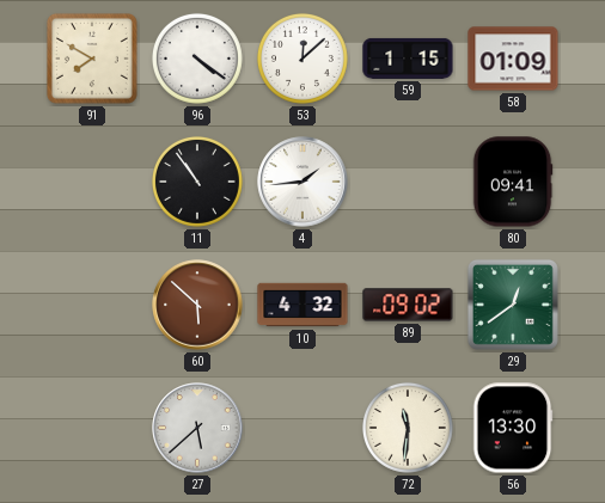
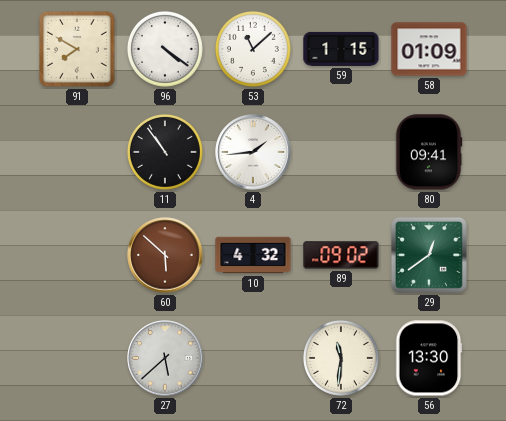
53: 12:08 -> 11:08
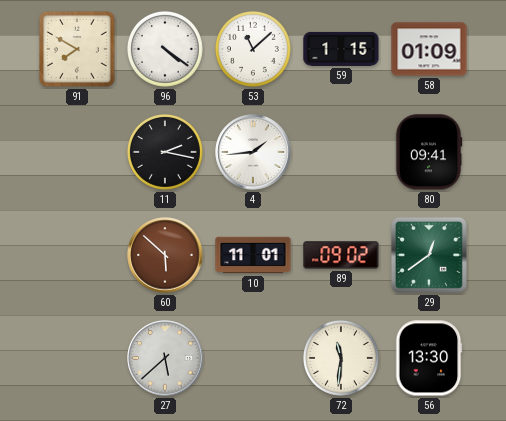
11: 10:54 -> 2:17
10: 4:32 -> 11:01
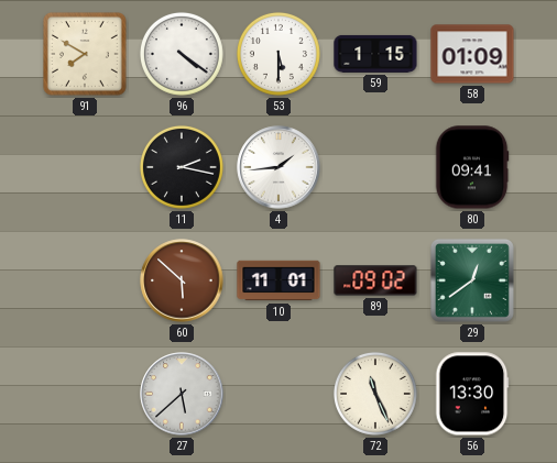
53: 11:08 -> 5:30
72: 11:31 -> 11:26
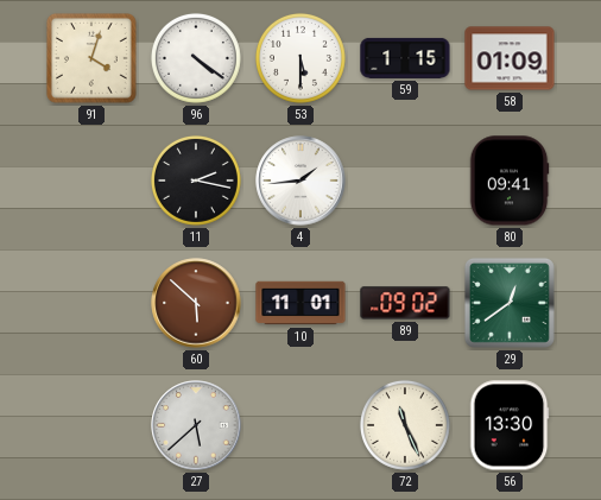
91: 7:50 -> 4:03
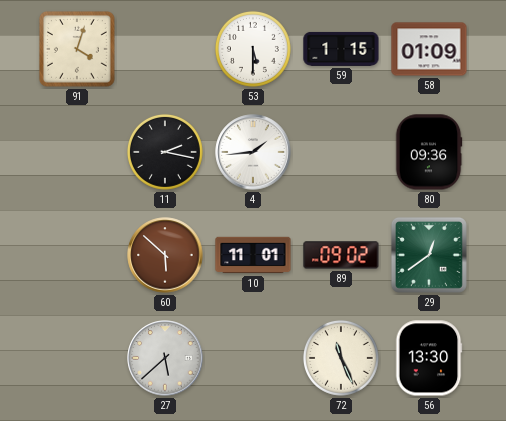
96: 4:21 -> none
80: 09:41 -> 09:36
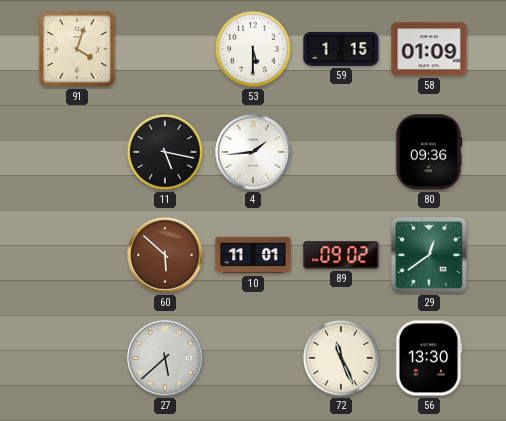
11: 2:17 -> 5:17
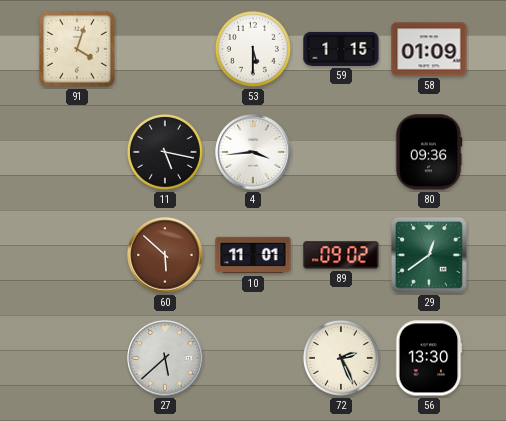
4: 1:44 -> 3:44
72: 11:26 -> 2:26
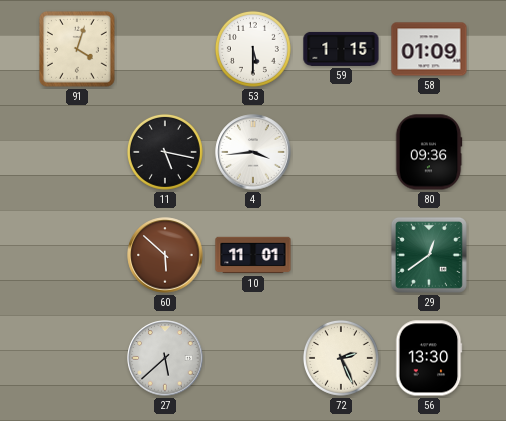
89: 09:02 -> none
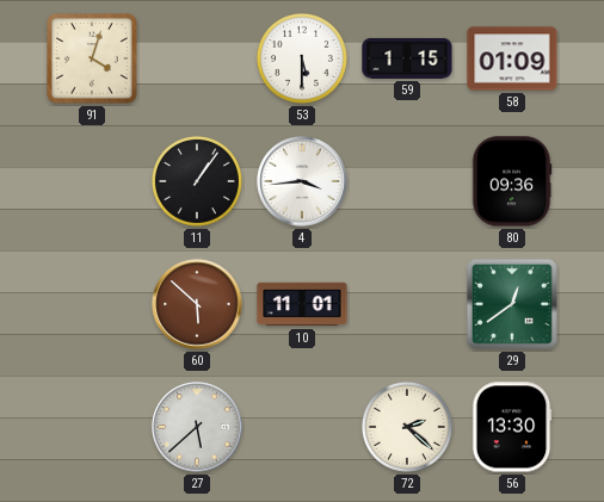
11: 5:17 -> 1:06
72: 2:26 -> 2:22
